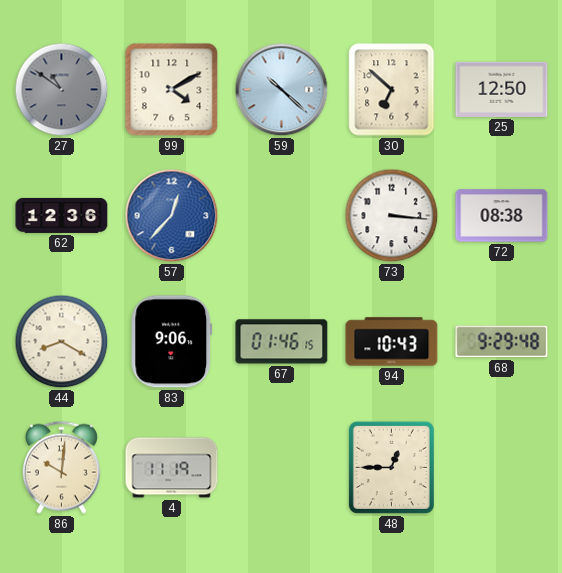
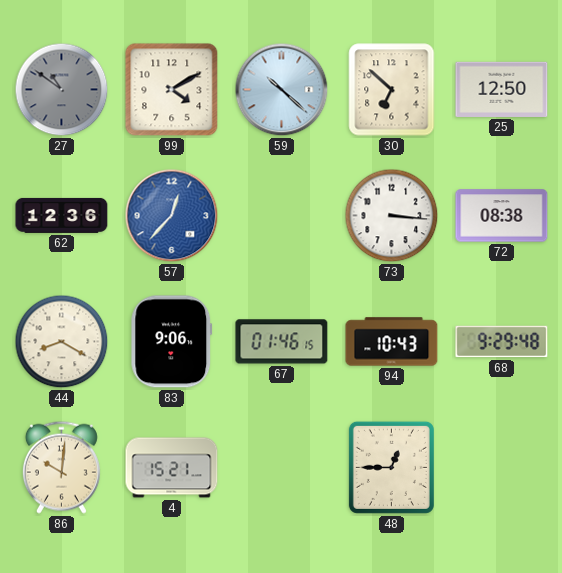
4: 11:19 -> 15:21
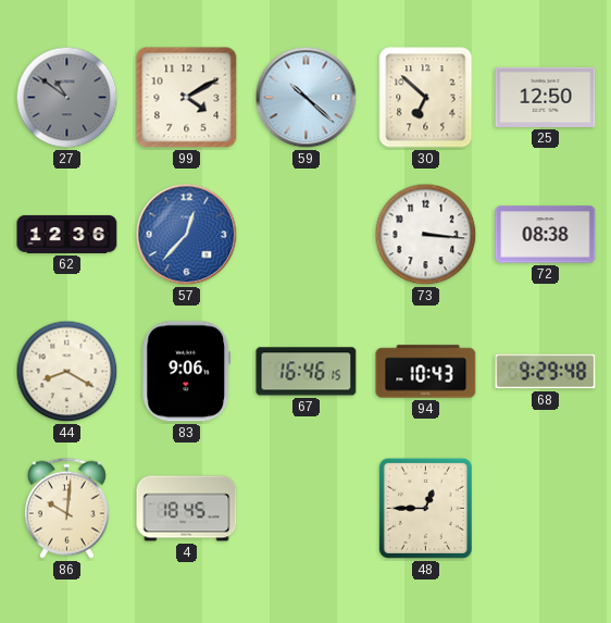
67: 01:46 -> 16:46
4: 15:21 -> 18:45
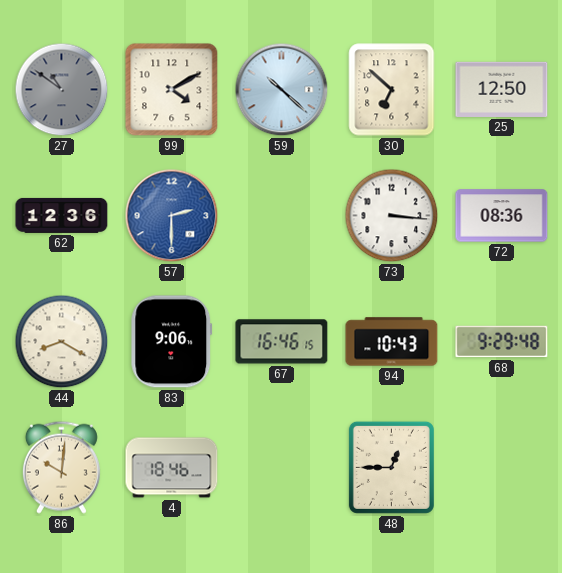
57: 12:37 -> 2:30
72: 08:38 -> 08:36
4: 18:45 -> 18:46
